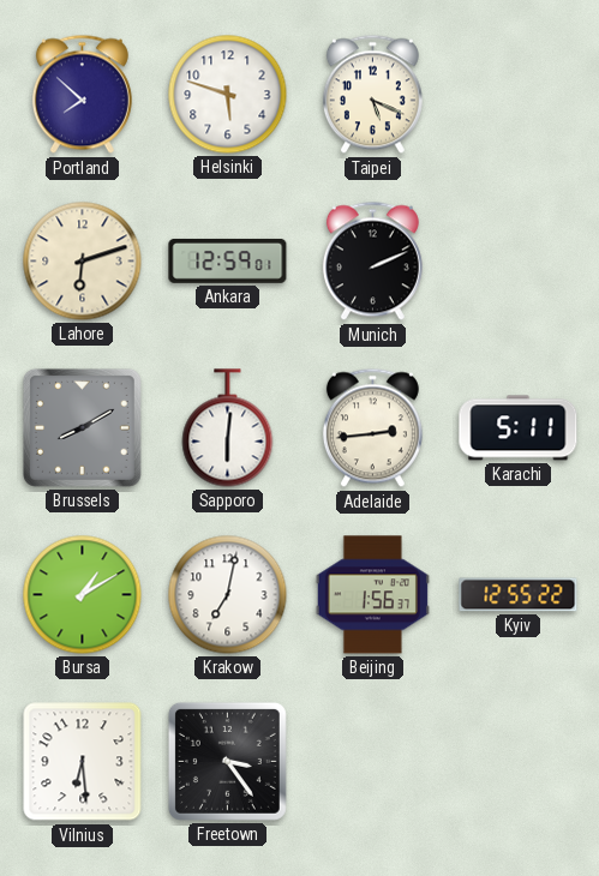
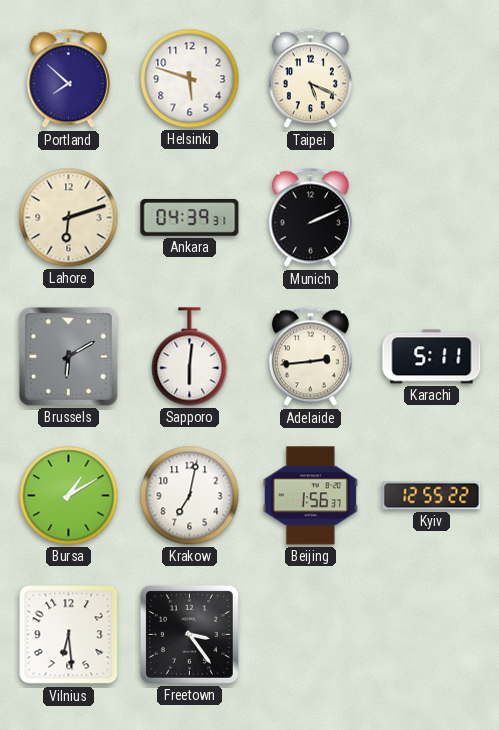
Ankara: 12:59 -> 04:39
Brussels: 8:10 -> 6:10
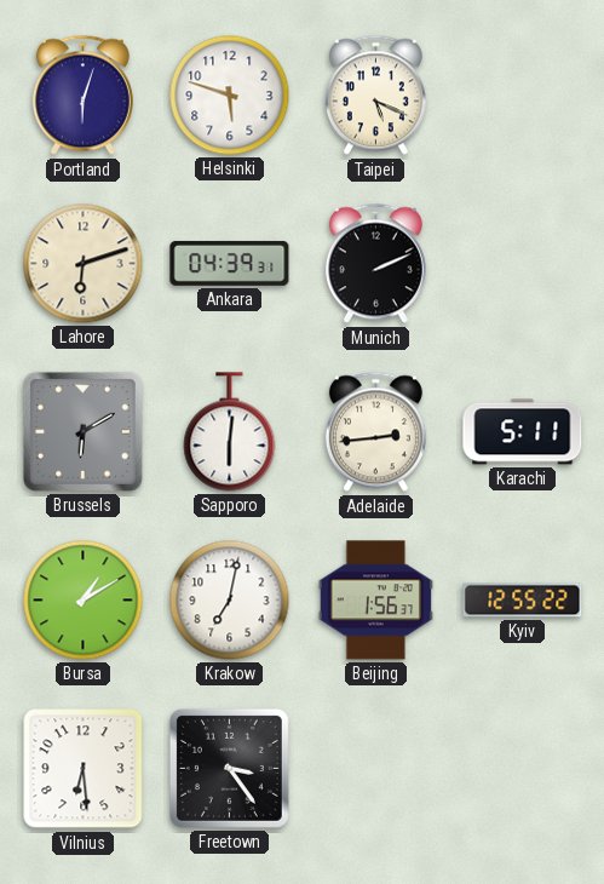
Portland: 7:52 -> 6:03
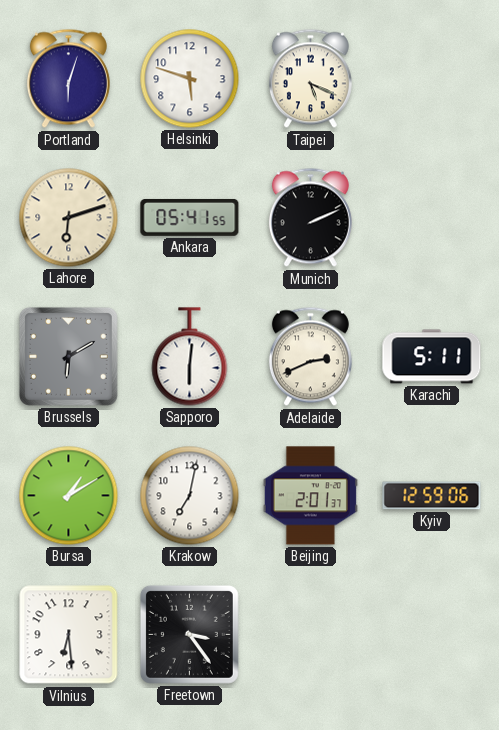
Ankara: 04:39 -> 05:41
Adelaide: 2:44 -> 2:41
Beijing: 1:56 -> 2:01
Kyiv: 12:55 -> 12:59
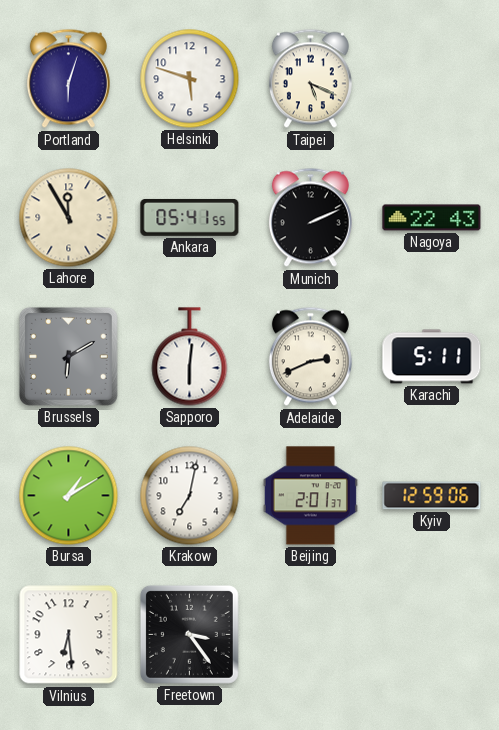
Lahore: 6:12 -> 11:55
Nagoya: none -> 22:43
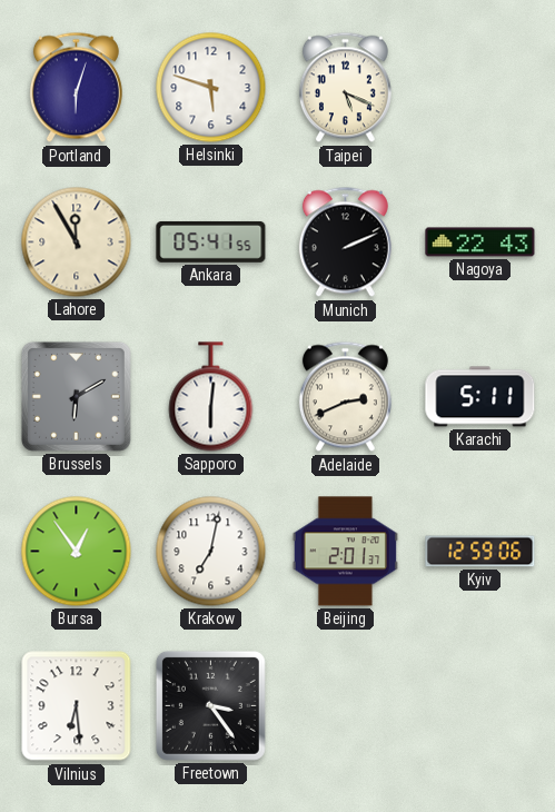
Bursa: 1:10 -> 12:54
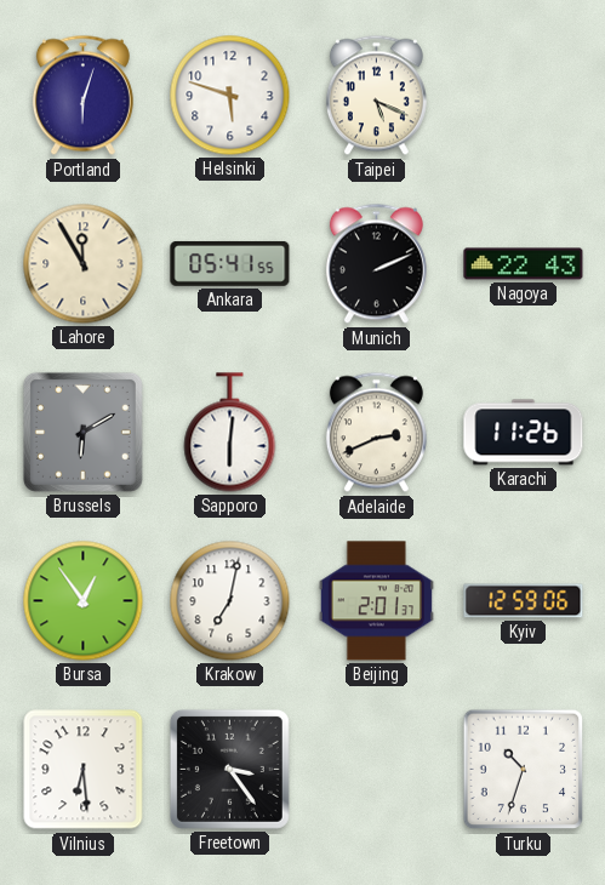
Karachi: 5:11 -> 11:26
Turku: none -> 10:33
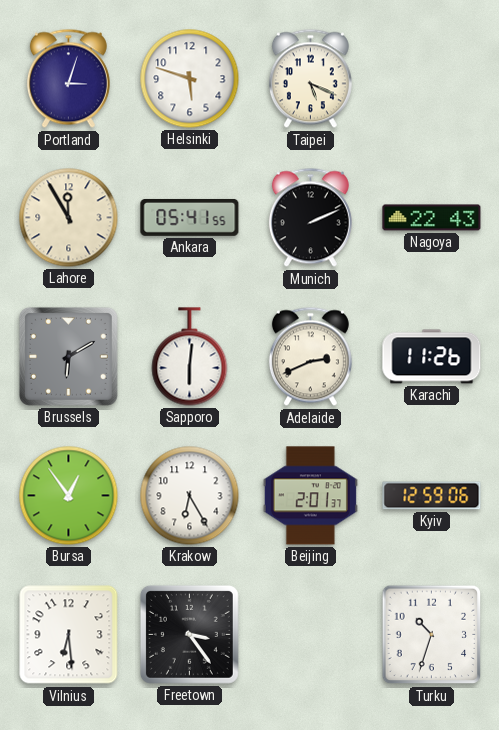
Portland: 6:03 -> 3:03
Krakow: 7:02 -> 6:25
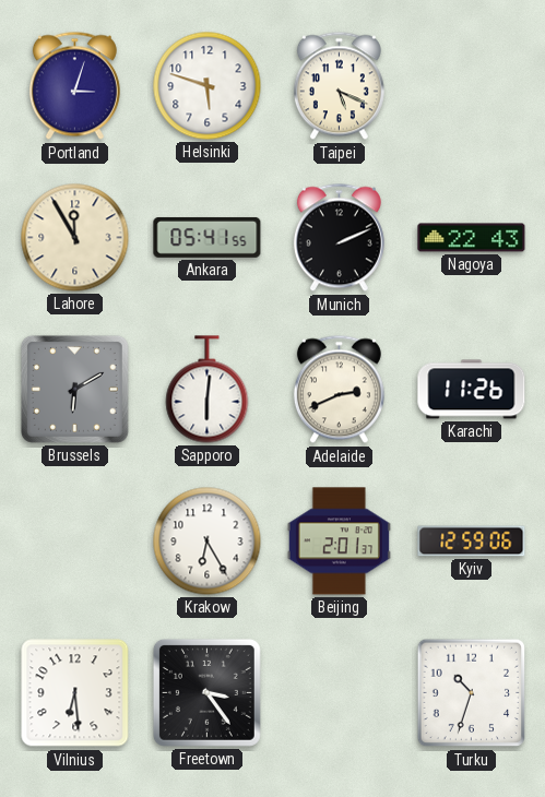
Bursa: 12:54 -> none
